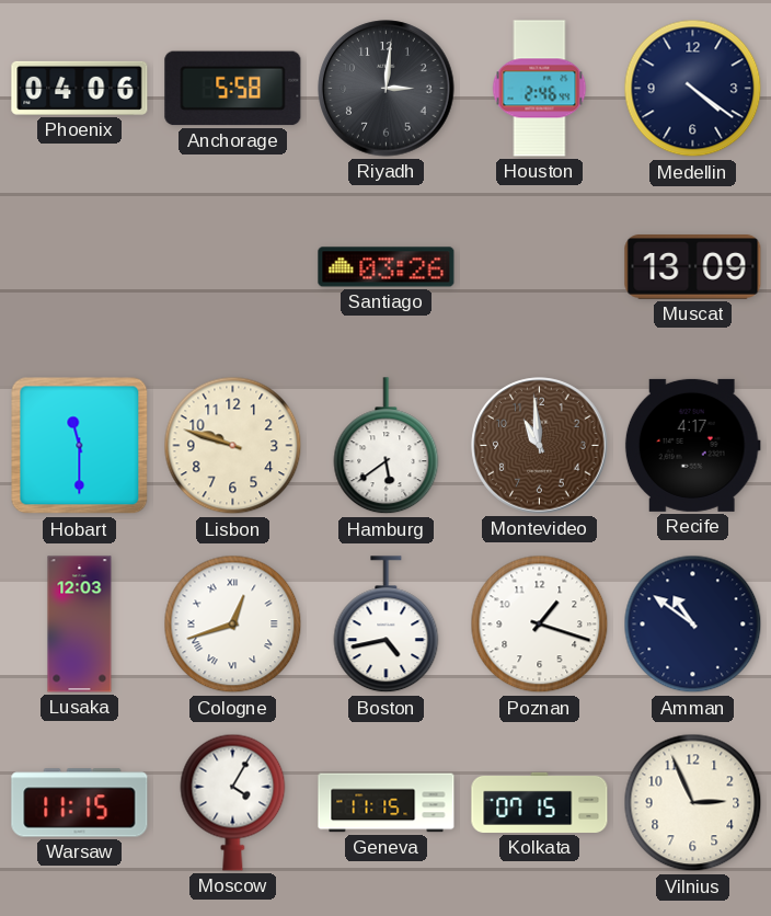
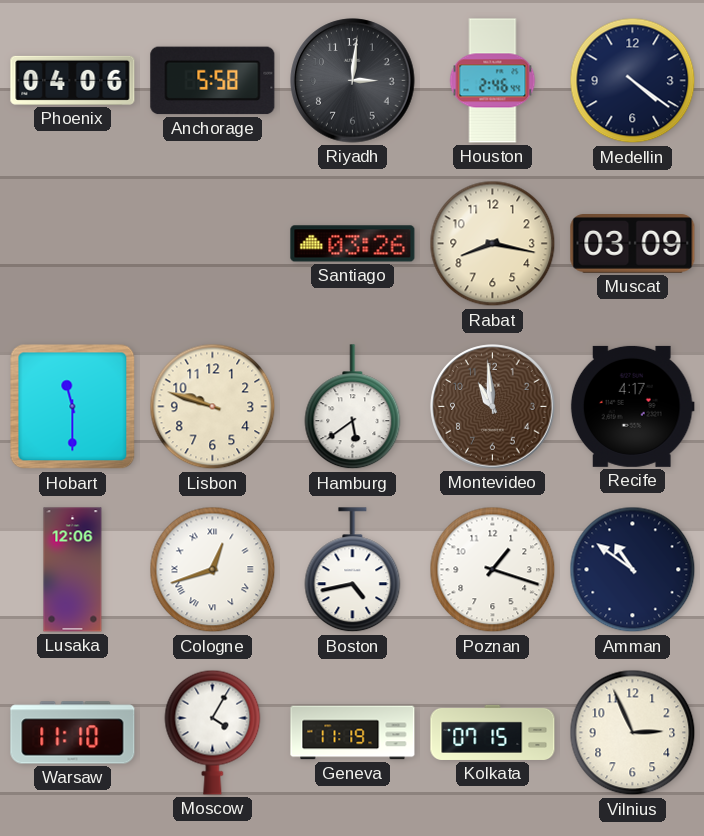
Rabat: none -> 8:17
Muscat: 13:09 -> 03:09
Lusaka: 12:03 -> 12:06
Warsaw: 11:15 -> 11:10
Geneva: 11:15 -> 11:19
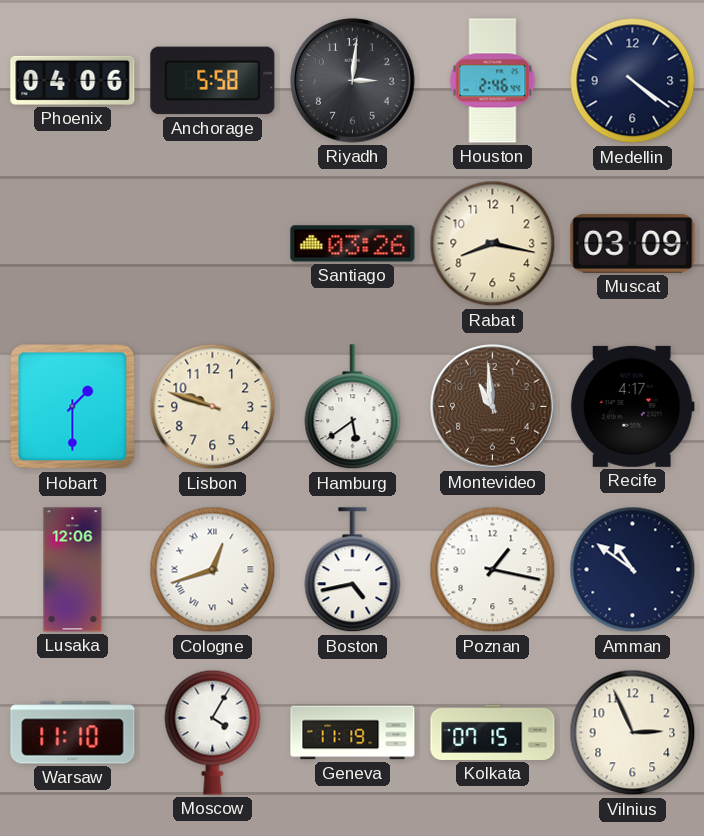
Hobart: 11:30 -> 1:30
Poznan: 1:18 -> 1:17
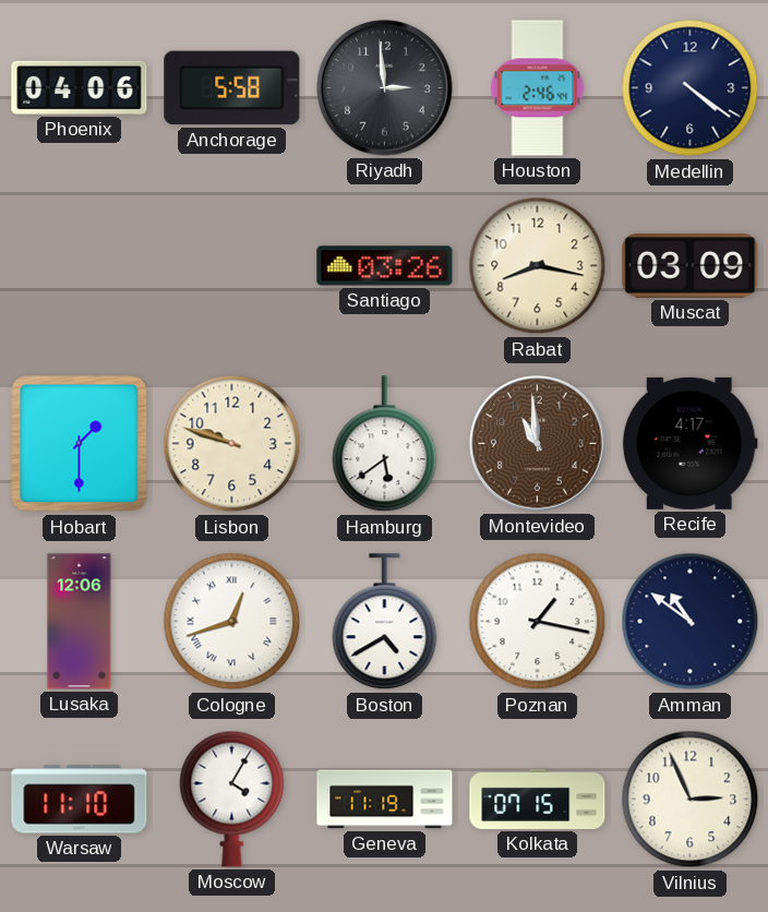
Riyadh: 3:01 -> 2:59
Boston: 4:43 -> 4:40
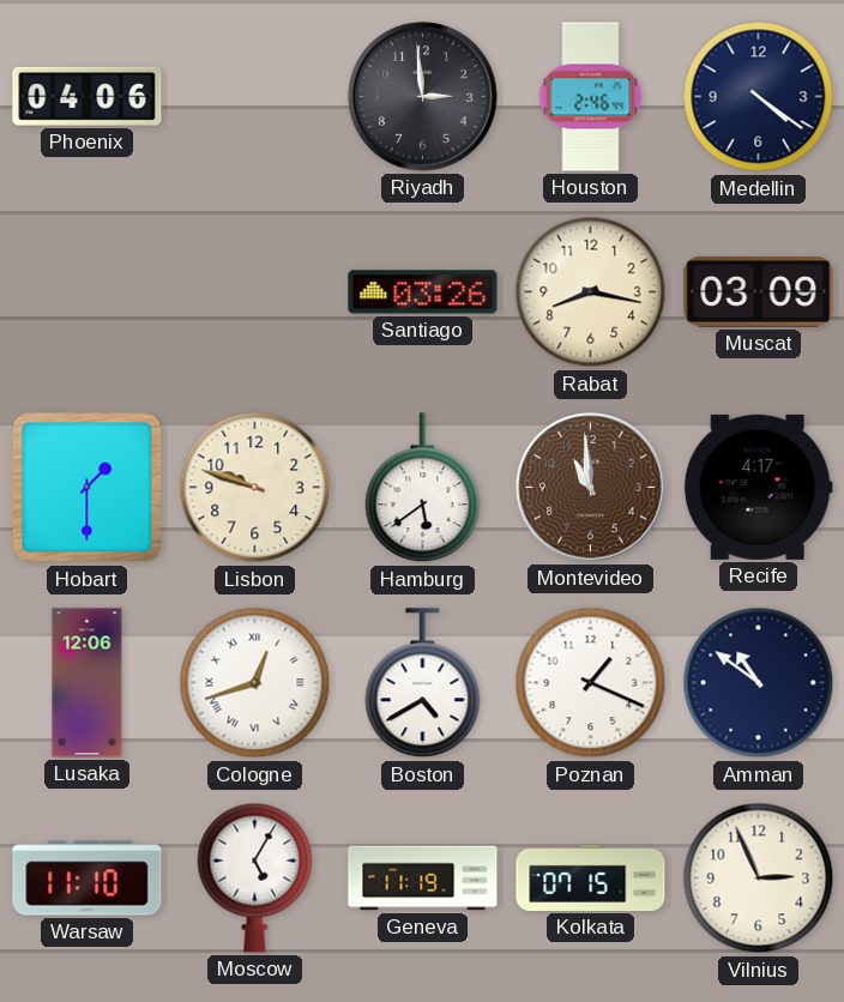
Anchorage: 5:58 -> none
Poznan: 1:17 -> 1:19
Moscow: 4:05 -> 5:05
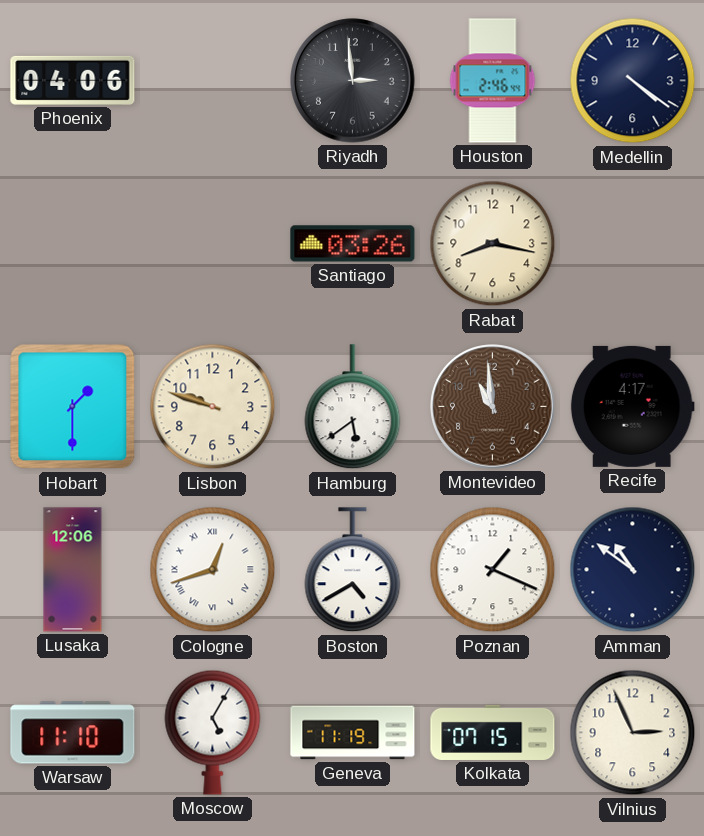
Muscat: 03:09 -> none
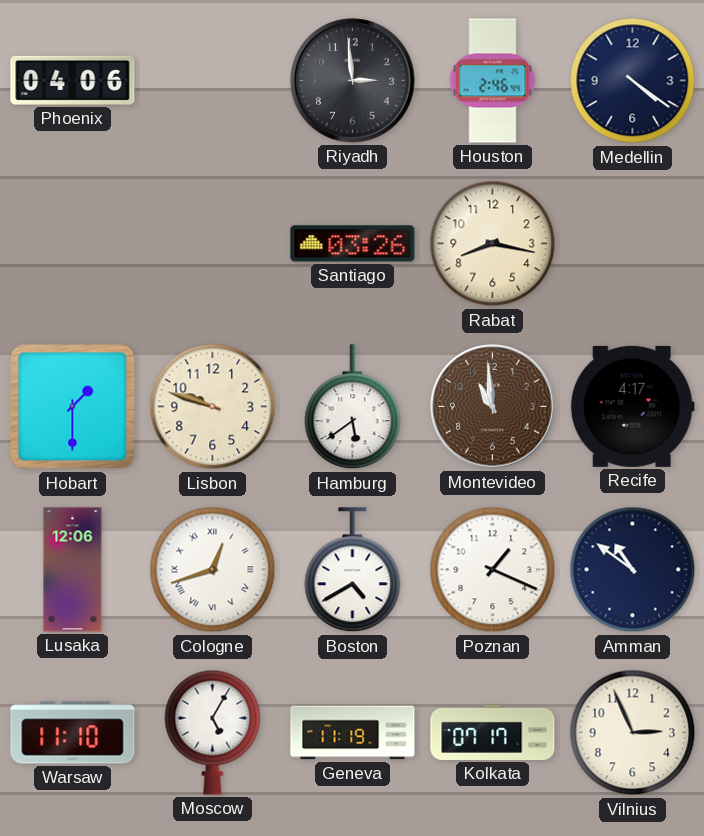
Kolkata: 07:15 -> 07:17
